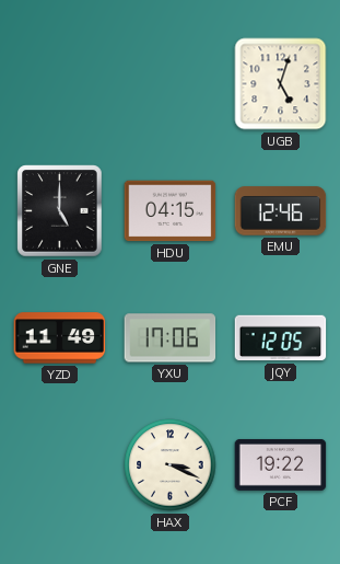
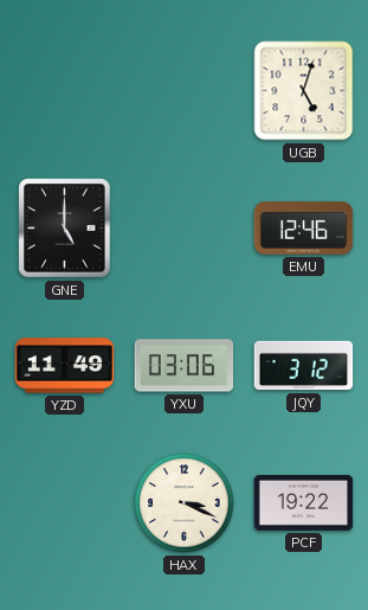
HDU: 04:15 -> none
YXU: 17:06 -> 03:06
JQY: 12:05 -> 3:12
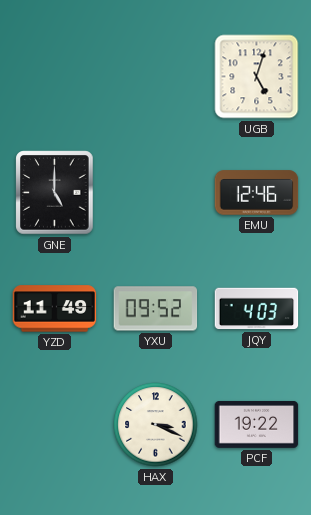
YXU: 03:06 -> 09:52
JQY: 3:12 -> 4:03
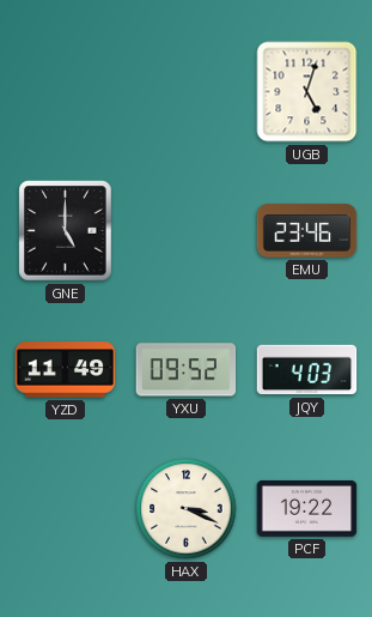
EMU: 12:46 -> 23:46
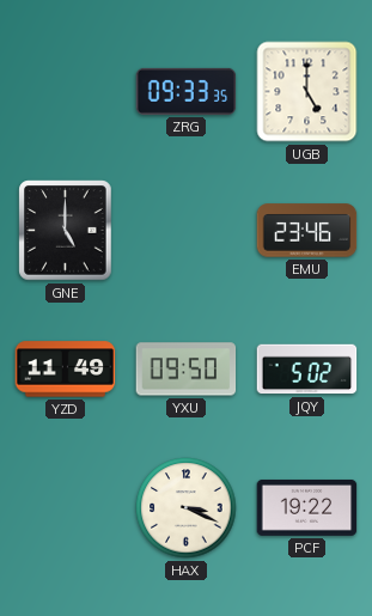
ZRG: none -> 09:33
UGB: 5:03 -> 5:00
YXU: 09:52 -> 09:50
JQY: 4:03 -> 5:02
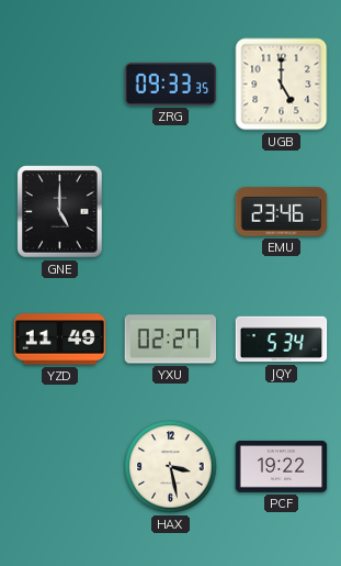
YXU: 09:50 -> 02:27
JQY: 5:02 -> 5:34
HAX: 3:19 -> 3:28
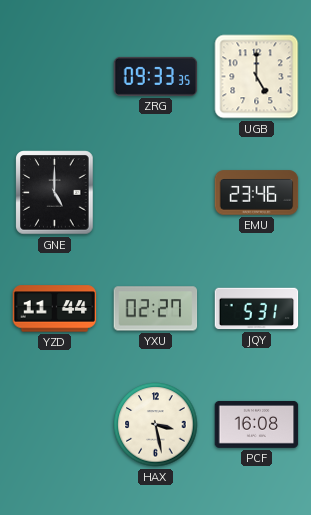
YZD: 11:49 -> 11:44
JQY: 5:34 -> 5:31
PCF: 19:22 -> 16:08
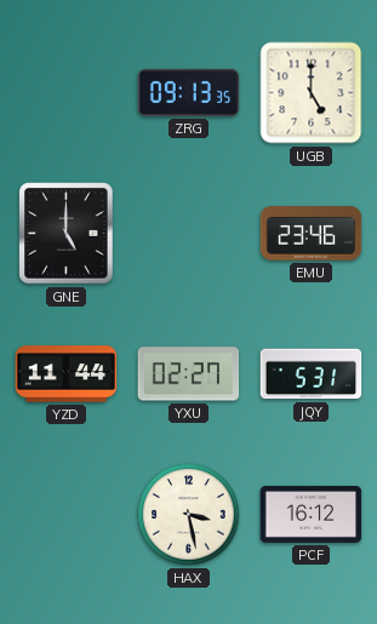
ZRG: 09:33 -> 09:13
PCF: 16:08 -> 16:12
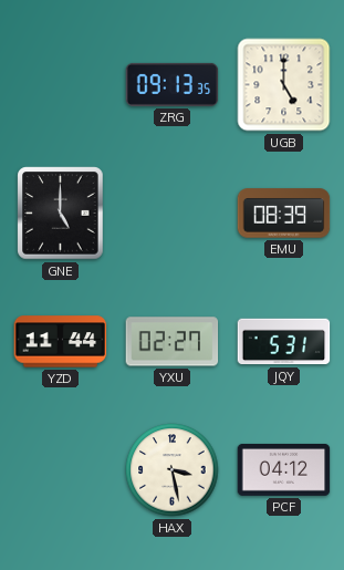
EMU: 23:46 -> 08:39
PCF: 16:12 -> 04:12
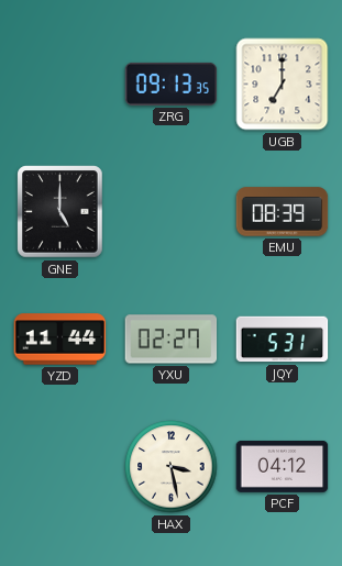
UGB: 5:00 -> 7:00
